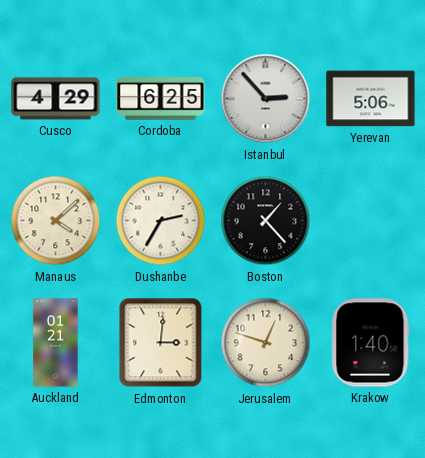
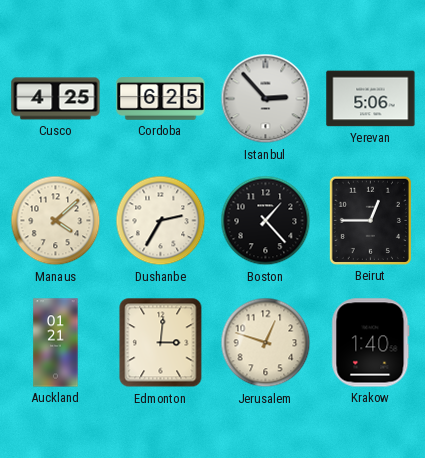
Cusco: 4:29 -> 4:25
Beirut: none -> 12:45
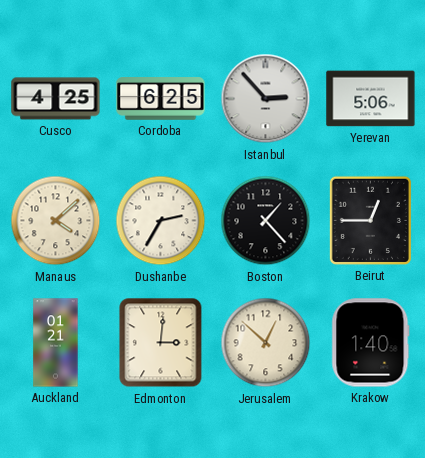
Jerusalem: 12:48 -> 12:52
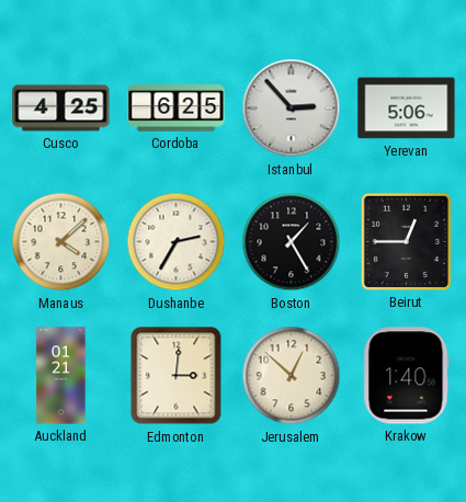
Boston: 1:23 -> 1:25
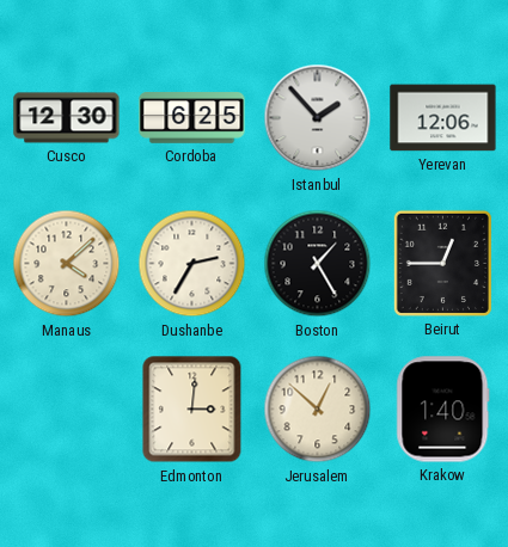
Cusco: 4:25 -> 12:30
Istanbul: 2:53 -> 1:53
Yerevan: 5:06 -> 12:06
Auckland: 01:21 -> none
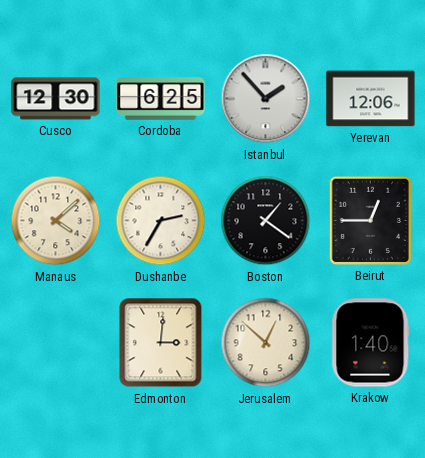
Boston: 1:25 -> 1:21
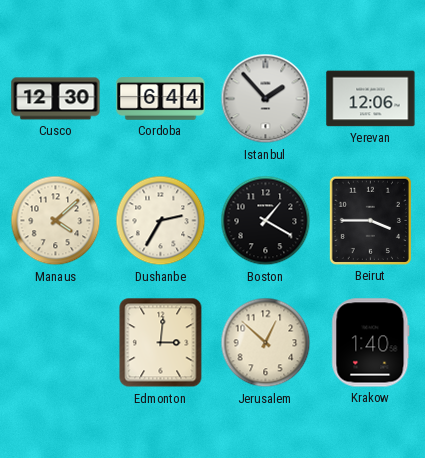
Cordoba: 6:25 -> 6:44
Boston: 1:21 -> 1:20
Beirut: 12:45 -> 3:45
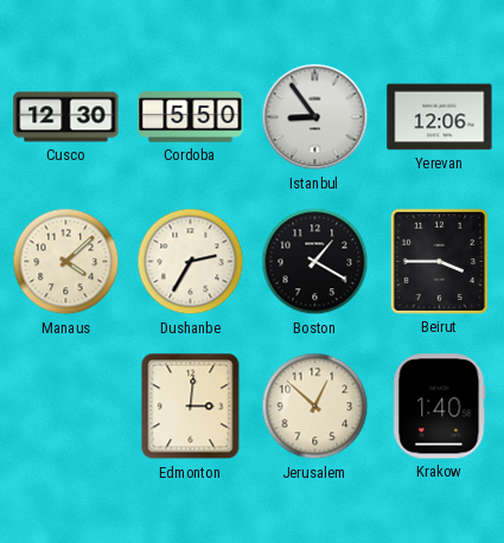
Cordoba: 6:44 -> 5:50
Istanbul: 1:53 -> 8:54
